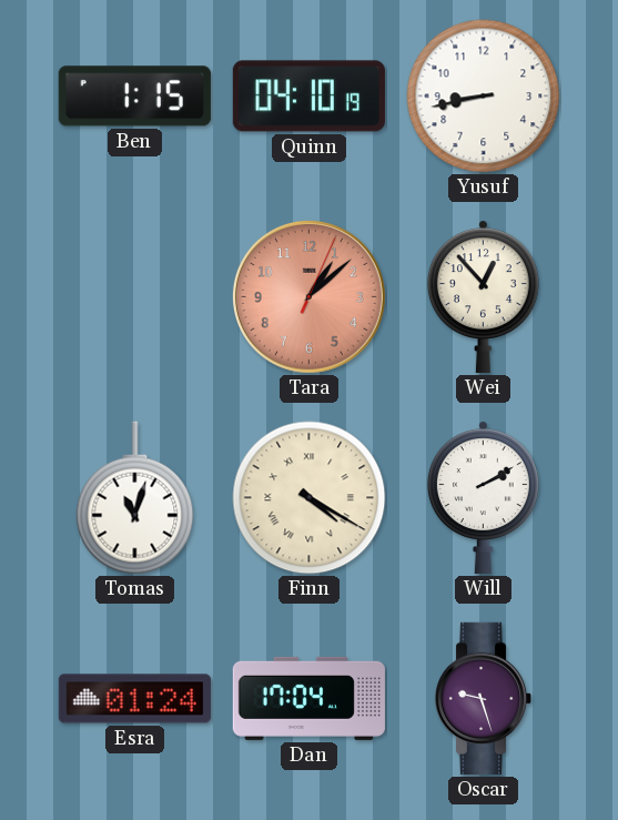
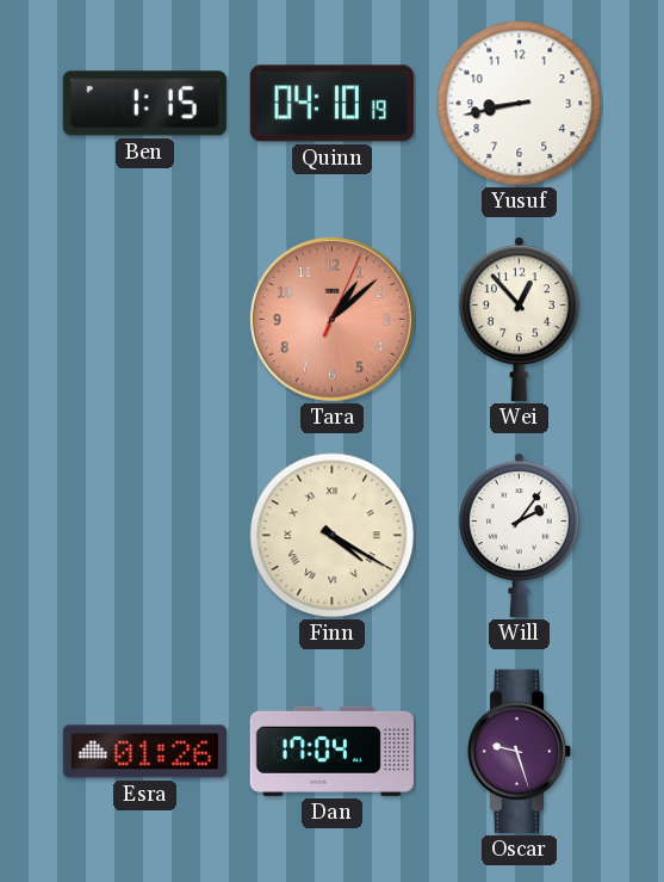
Tomas: 11:03 -> none
Will: 2:10 -> 2:06
Esra: 01:24 -> 01:26
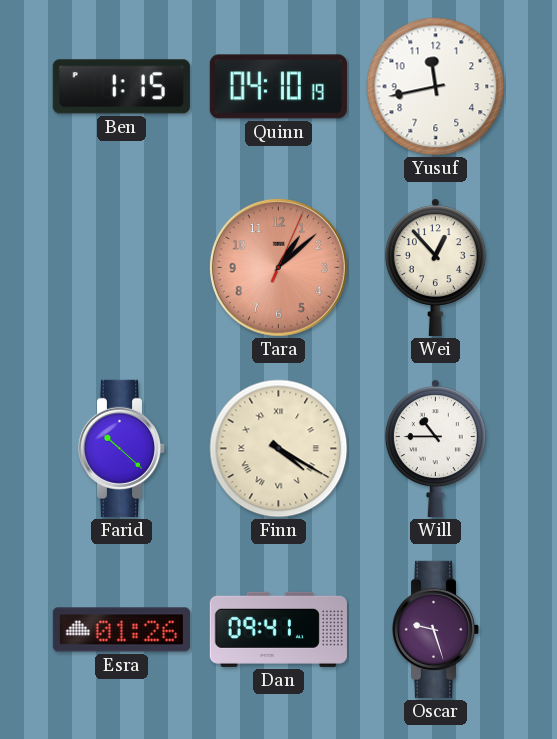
Yusuf: 8:43 -> 11:43
Farid: none -> 10:22
Will: 2:06 -> 10:45
Dan: 17:04 -> 09:41
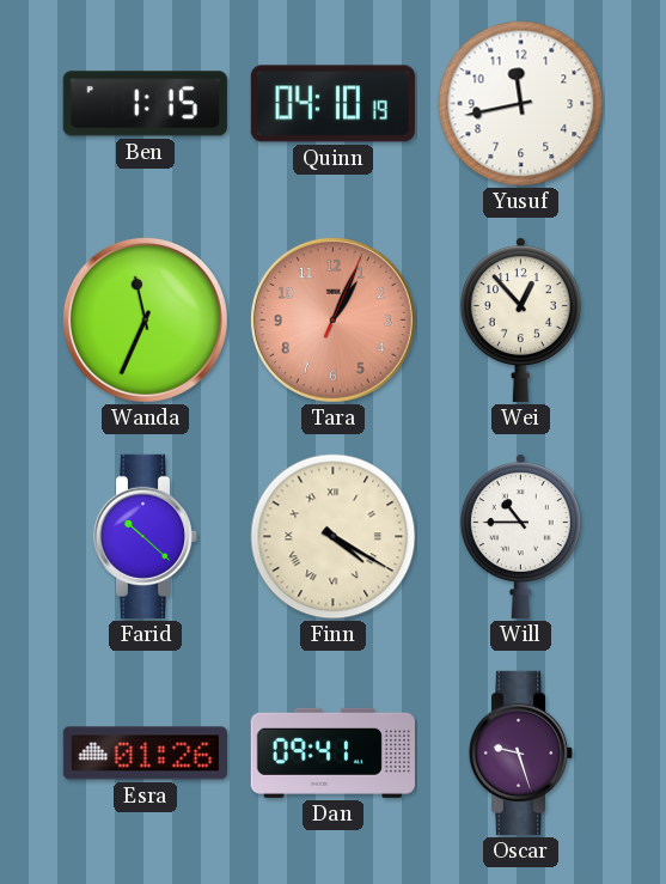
Wanda: none -> 11:34
Tara: 1:08 -> 1:04
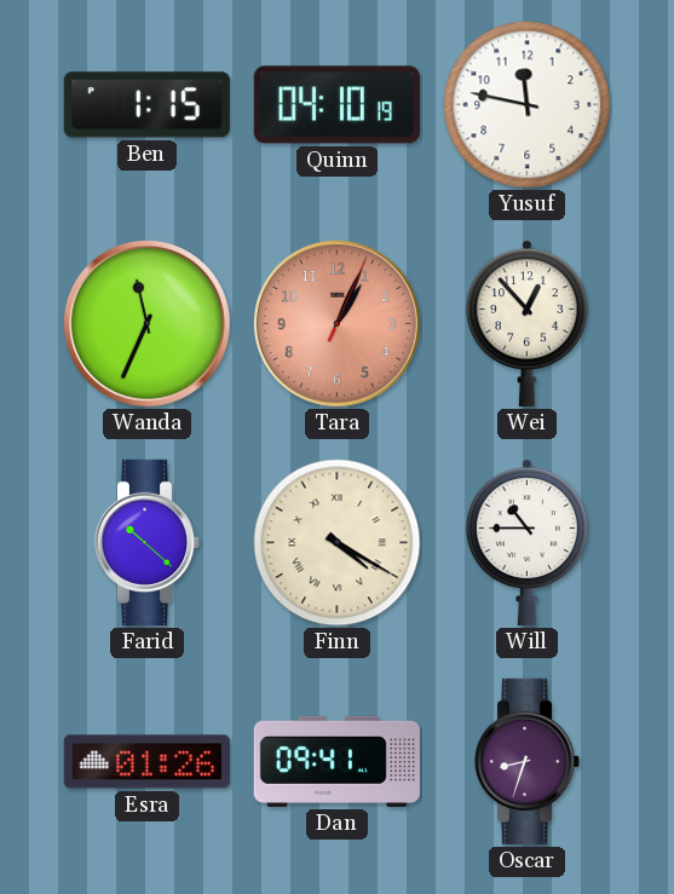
Yusuf: 11:43 -> 11:47
Oscar: 9:27 -> 8:33
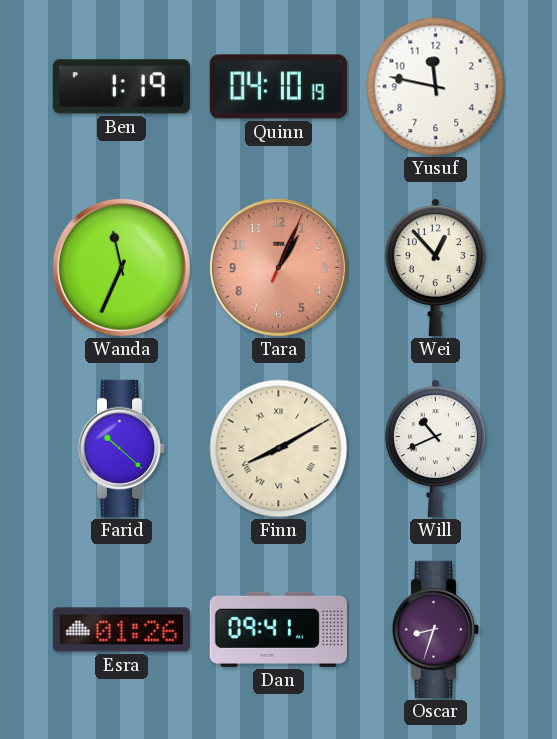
Ben: 1:15 -> 1:19
Finn: 4:20 -> 8:10
Will: 10:45 -> 10:41
